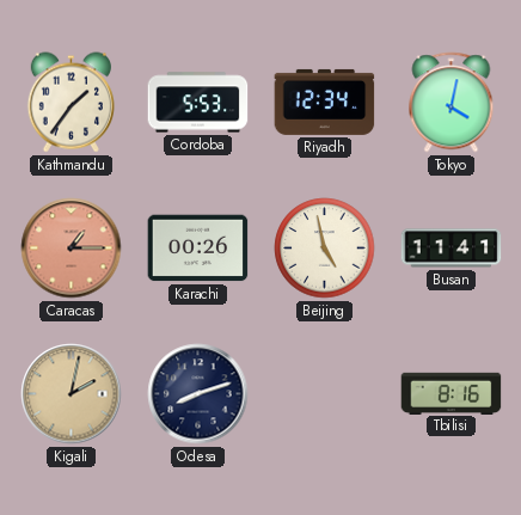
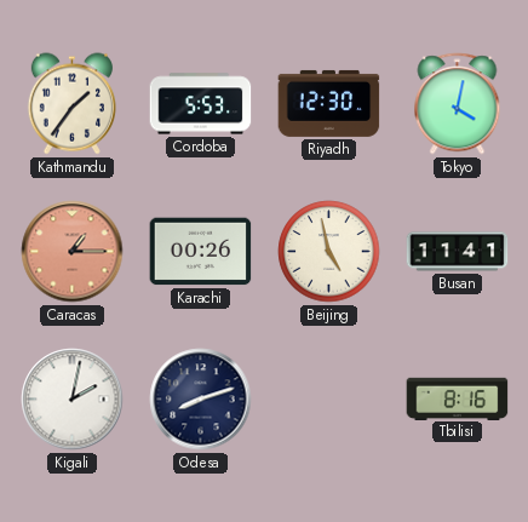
Riyadh: 12:34 -> 12:30
Kigali dial: champagne -> white
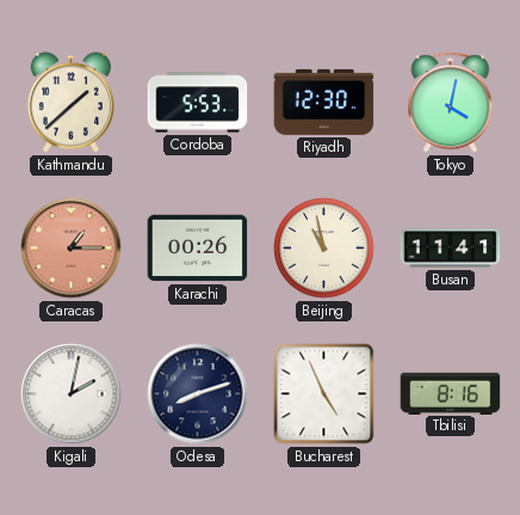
Kathmandu: 1:36 -> 1:38
Beijing: 4:58 -> 10:58
Bucharest: none -> 4:56
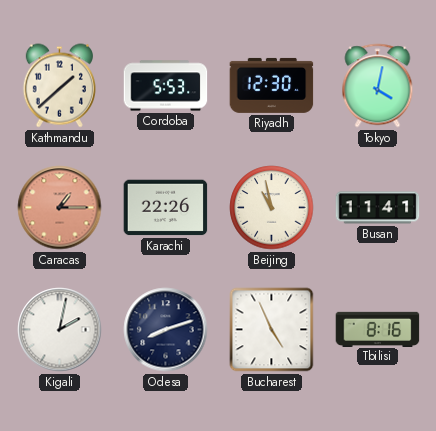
Karachi: 00:26 -> 22:26
